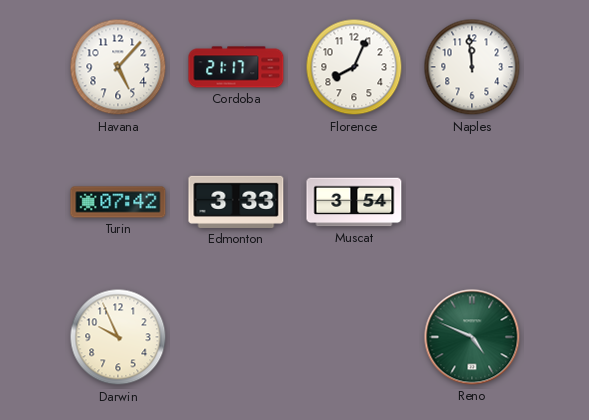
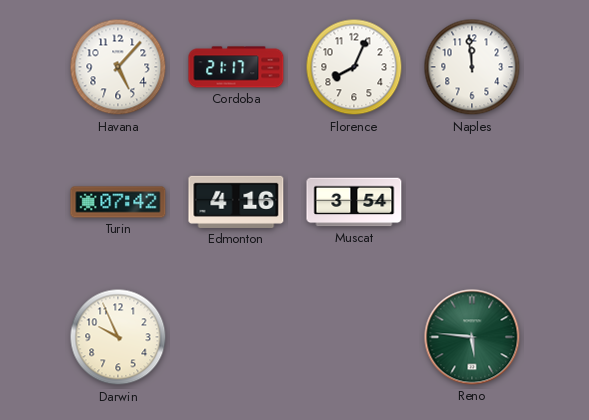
Edmonton: 3:33 -> 4:16
Reno: 4:49 -> 5:46
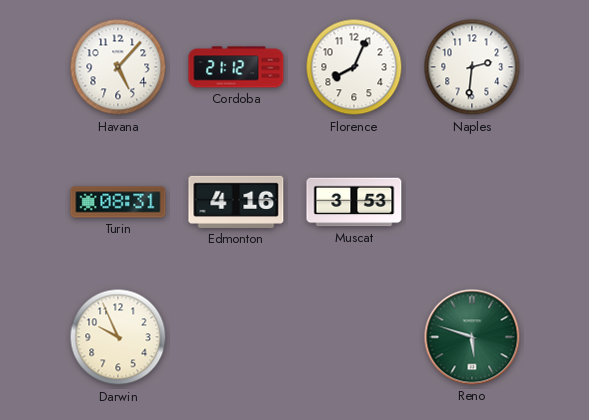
Cordoba: 21:17 -> 21:12
Naples: 11:59 -> 2:31
Turin: 07:42 -> 08:31
Muscat: 3:54 -> 3:53
Reno: 5:46 -> 5:48
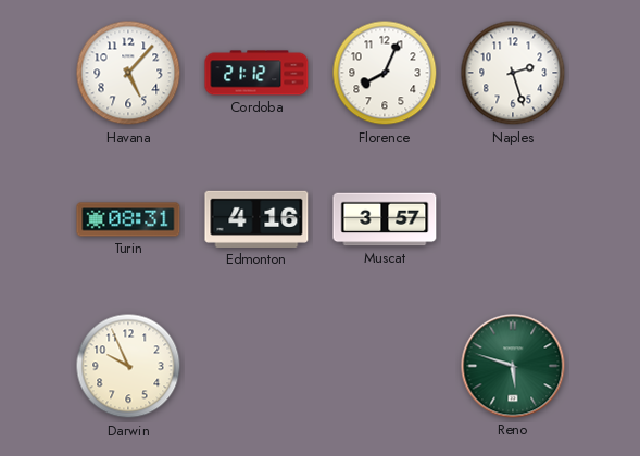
Naples: 2:31 -> 2:27
Muscat: 3:53 -> 3:57
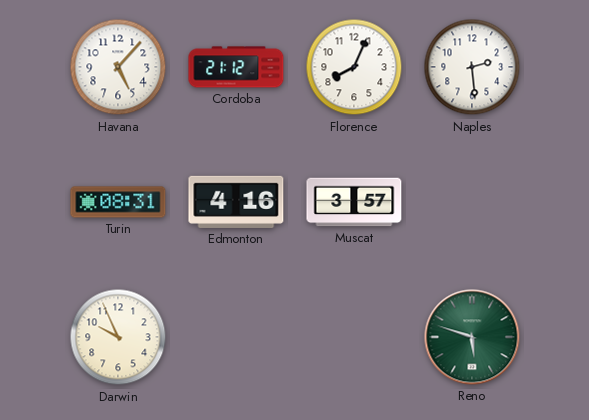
Naples: 2:27 -> 2:29
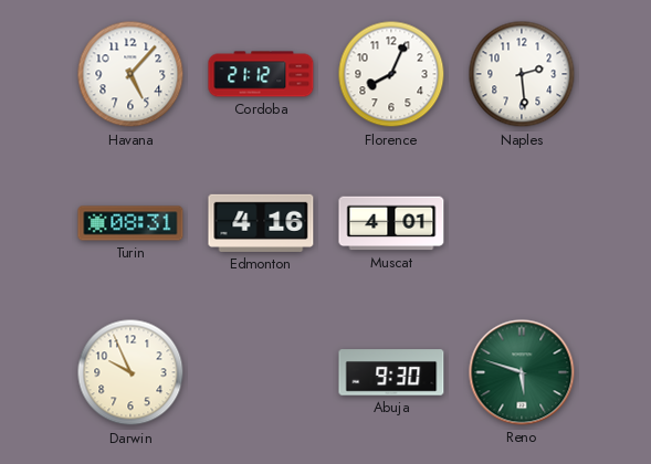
Muscat: 3:57 -> 4:01
Abuja: none -> 9:30
